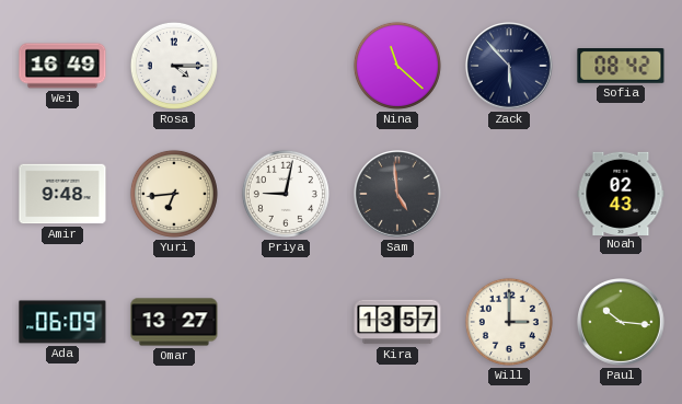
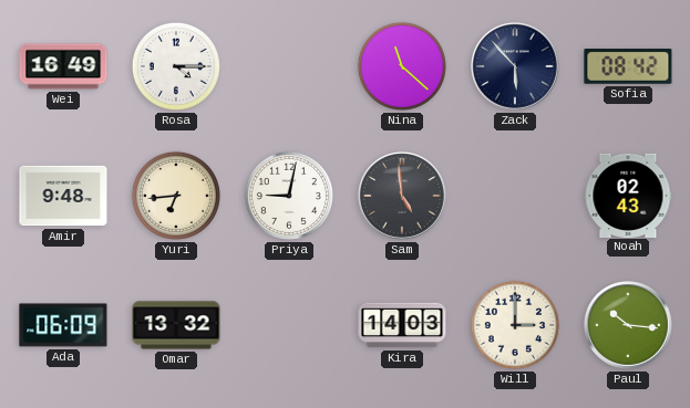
Omar: 13:27 -> 13:32
Kira: 13:57 -> 14:03
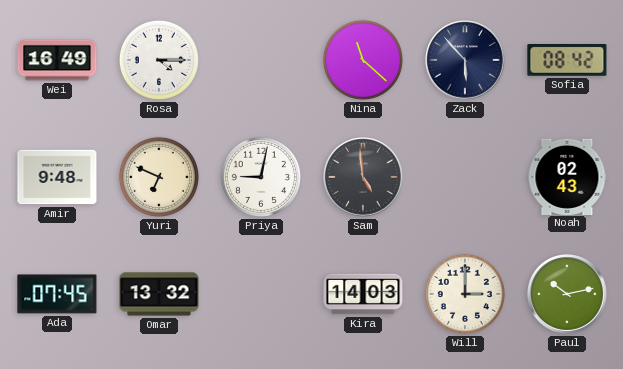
Yuri: 6:44 -> 6:49
Ada: 06:09 -> 07:45
Paul: 10:16 -> 10:13
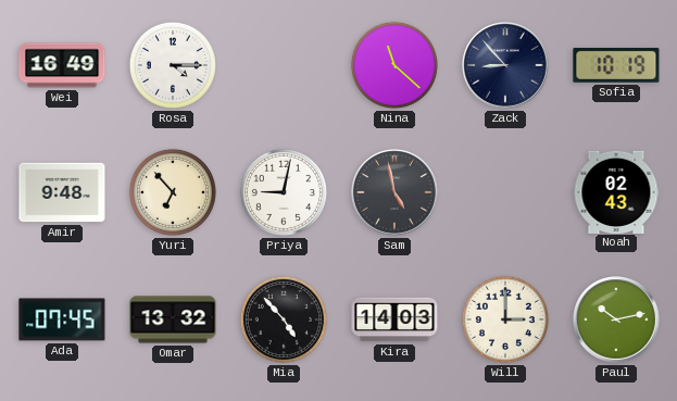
Zack: 5:53 -> 8:53
Sofia: 08:42 -> 10:19
Yuri: 6:49 -> 6:53
Sam: 4:59 -> 4:58
Mia: none -> 4:53
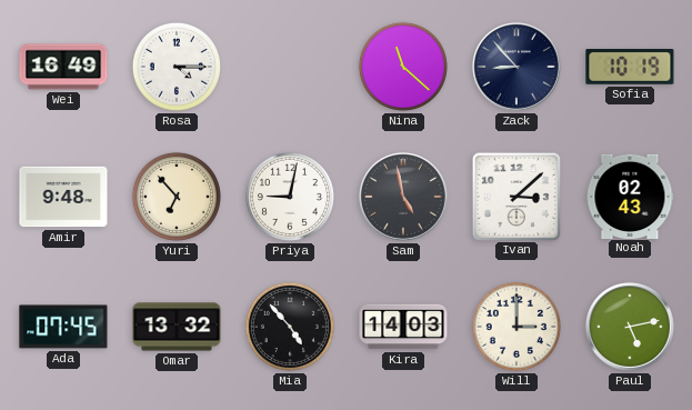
Ivan: none -> 3:08
Paul: 10:13 -> 5:13
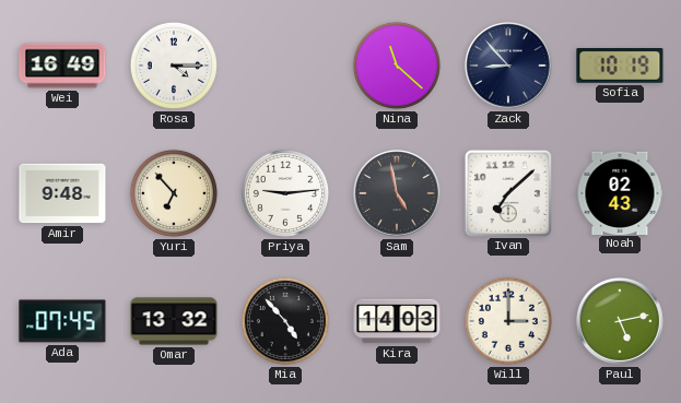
Priya: 9:02 -> 9:14
Ivan: 3:08 -> 7:08
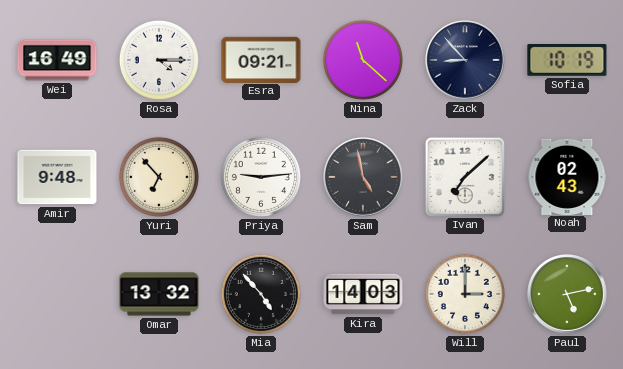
Esra: none -> 09:21
Ada: 07:45 -> none
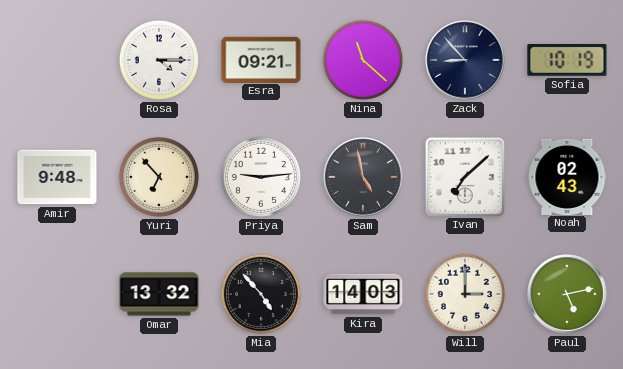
Wei: 16:49 -> none
